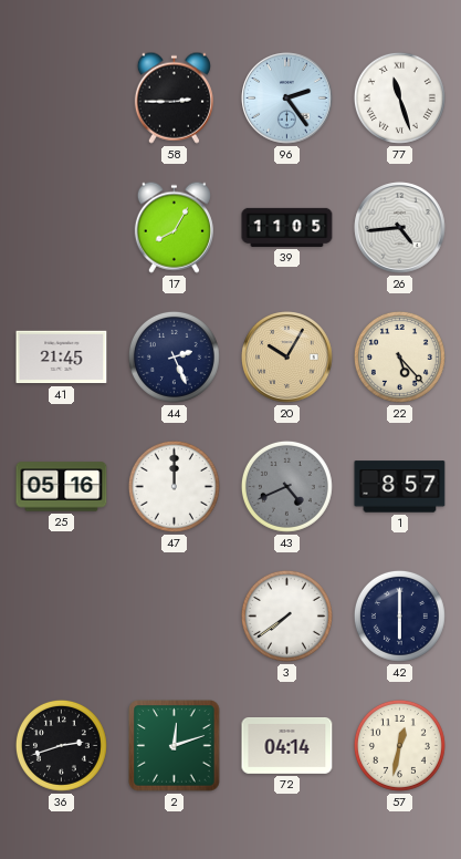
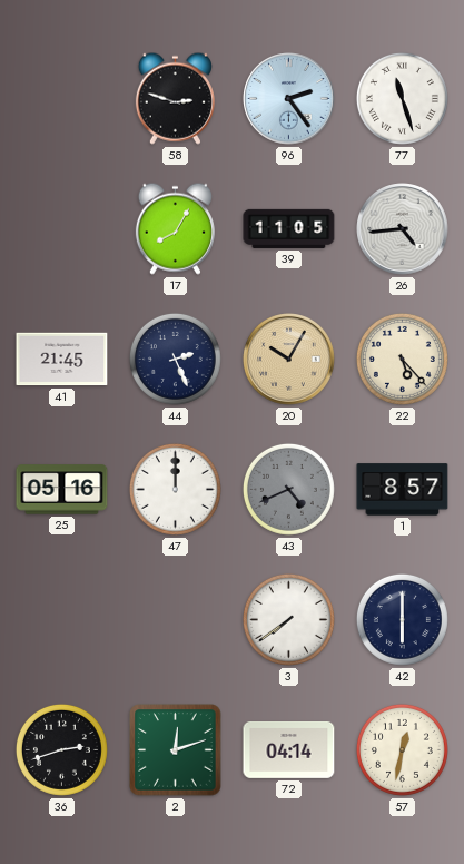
58: 2:45 -> 2:48
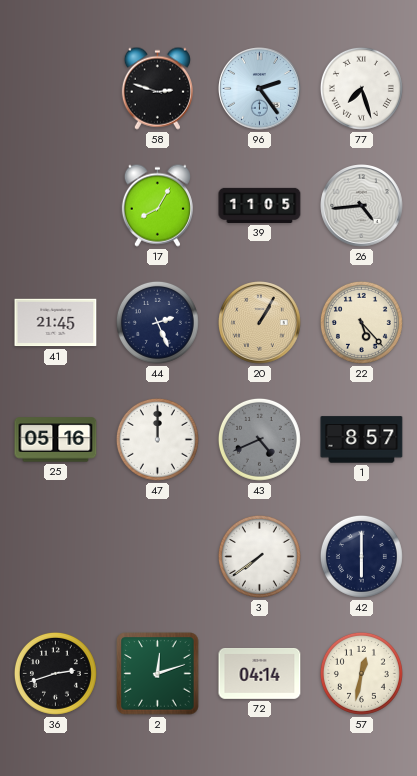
77: 11:27 -> 7:27
20: 10:05 -> 1:05
